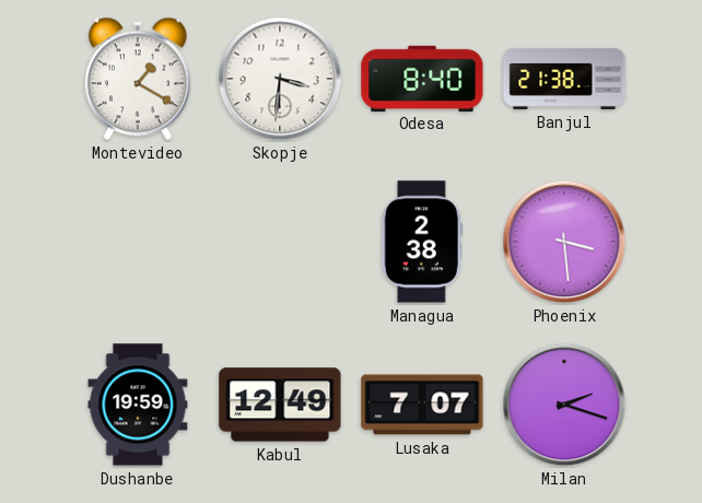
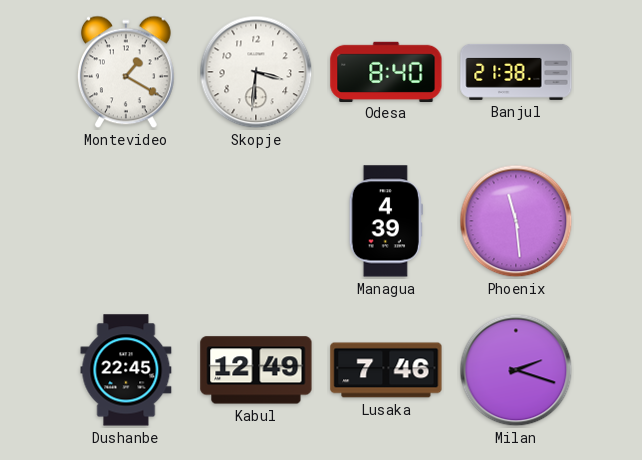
Managua: 2:38 -> 4:39
Phoenix: 3:29 -> 11:29
Dushanbe: 19:59 -> 22:45
Lusaka: 7:07 -> 7:46
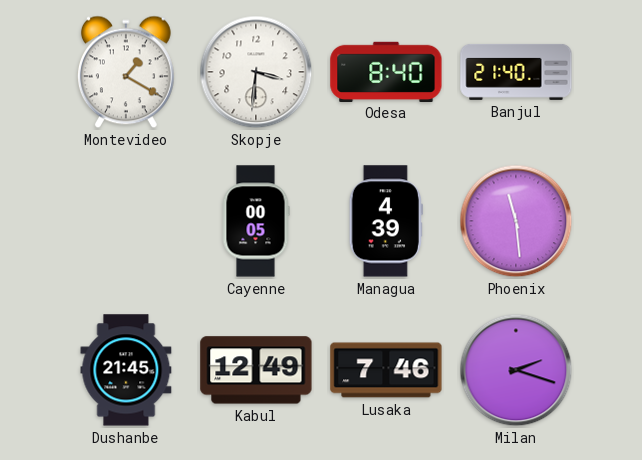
Banjul: 21:38 -> 21:40
Cayenne: none -> 00:05
Dushanbe: 22:45 -> 21:45
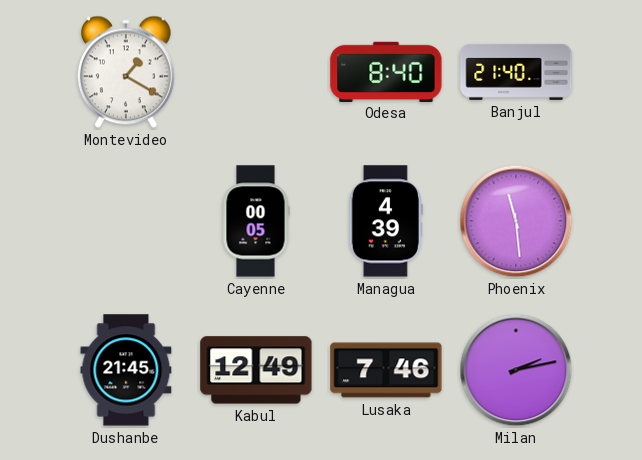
Skopje: 3:31 -> none
Milan: 2:18 -> 2:13
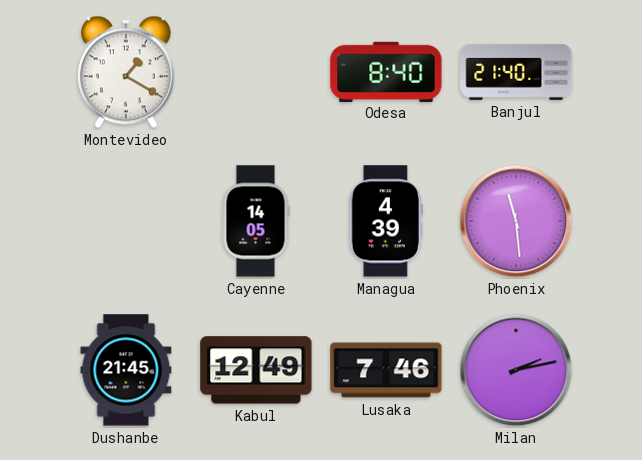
Cayenne: 00:05 -> 14:05
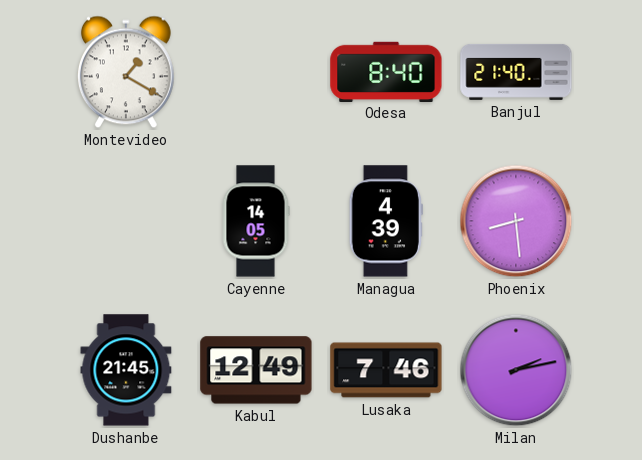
Phoenix: 11:29 -> 8:29
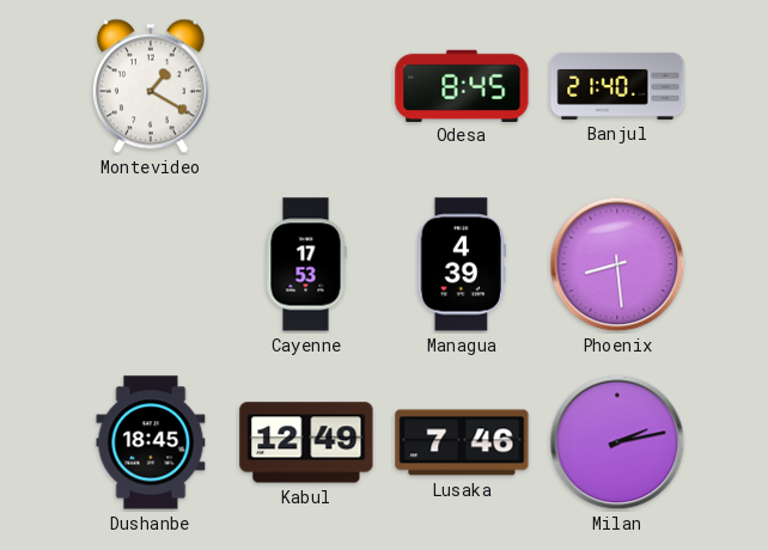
Odesa: 8:40 -> 8:45
Cayenne: 14:05 -> 17:53
Dushanbe: 21:45 -> 18:45
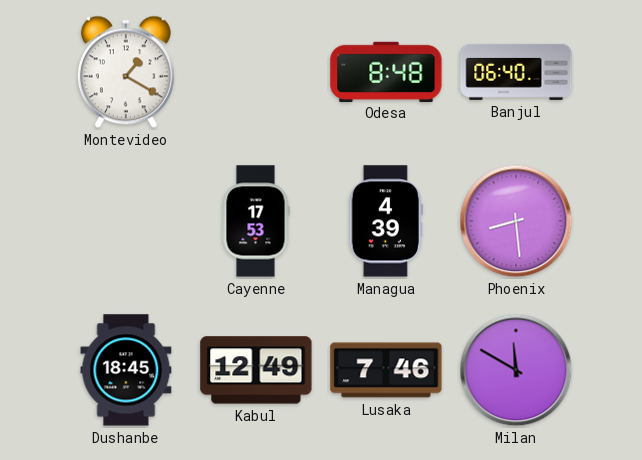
Odesa: 8:45 -> 8:48
Banjul: 21:40 -> 06:40
Milan: 2:13 -> 11:50
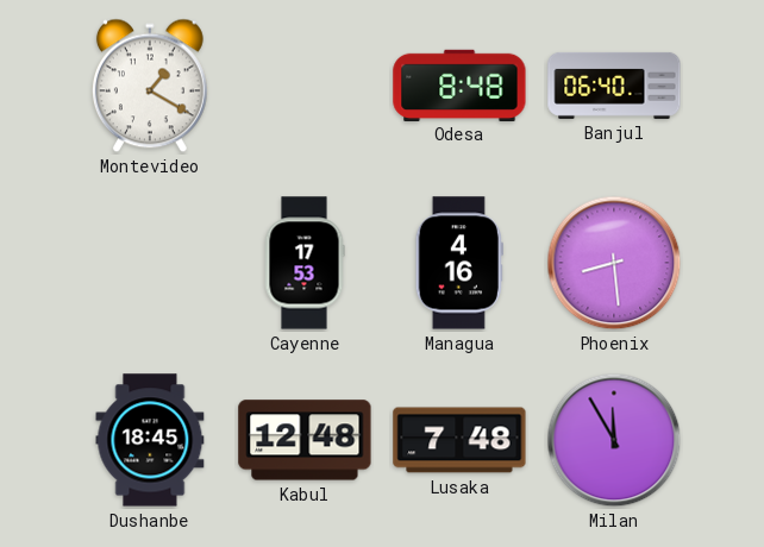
Managua: 4:39 -> 4:16
Kabul: 12:49 -> 12:48
Lusaka: 7:46 -> 7:48
Milan: 11:50 -> 11:55
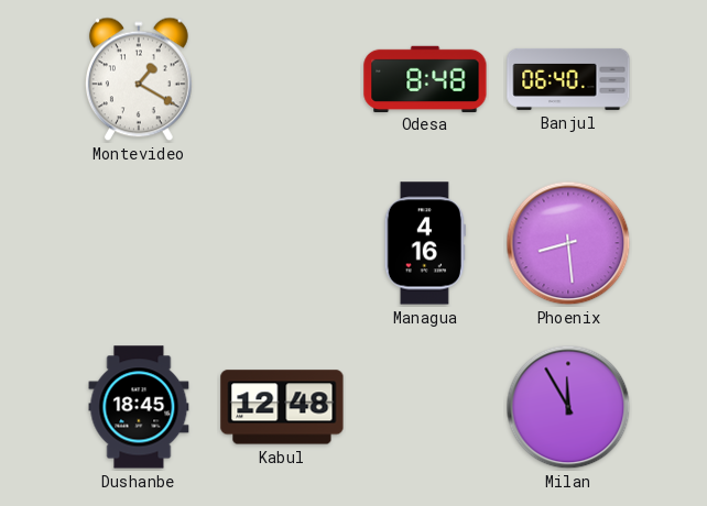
Cayenne: 17:53 -> none
Lusaka: 7:48 -> none
